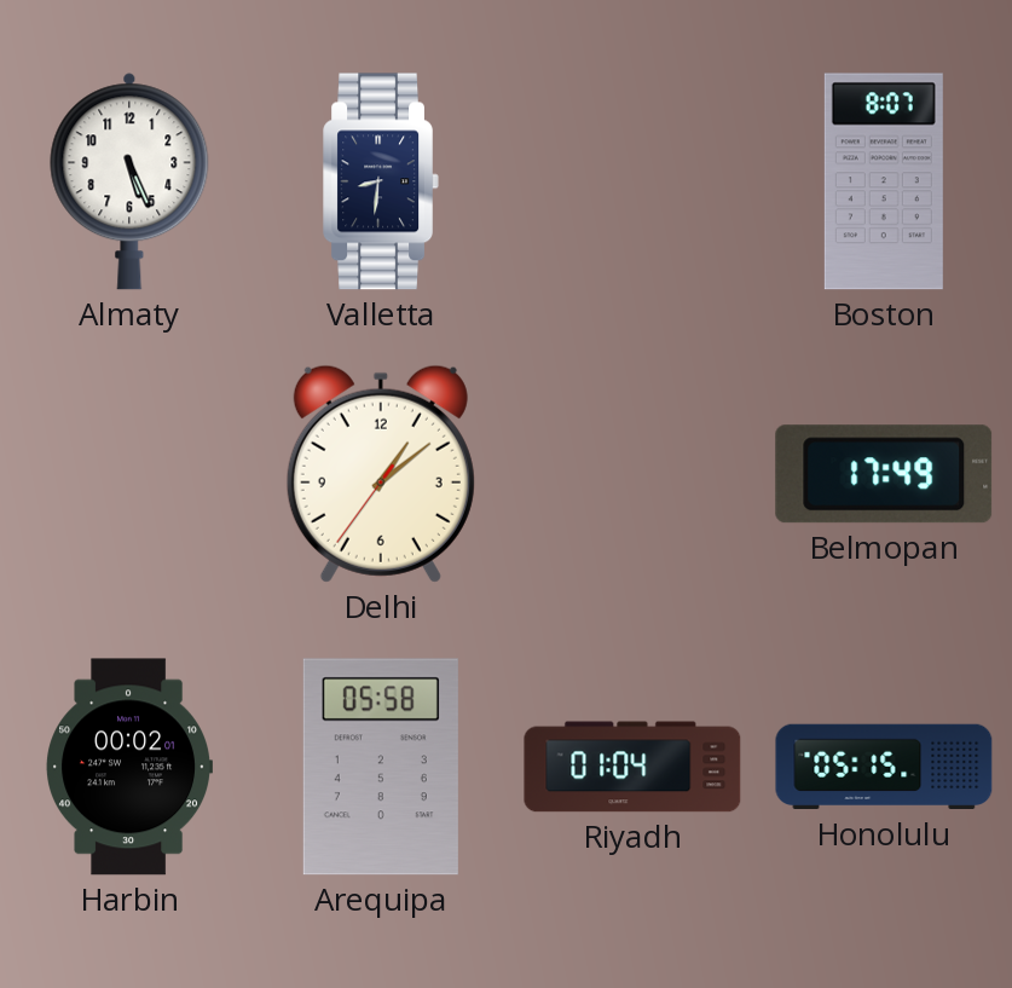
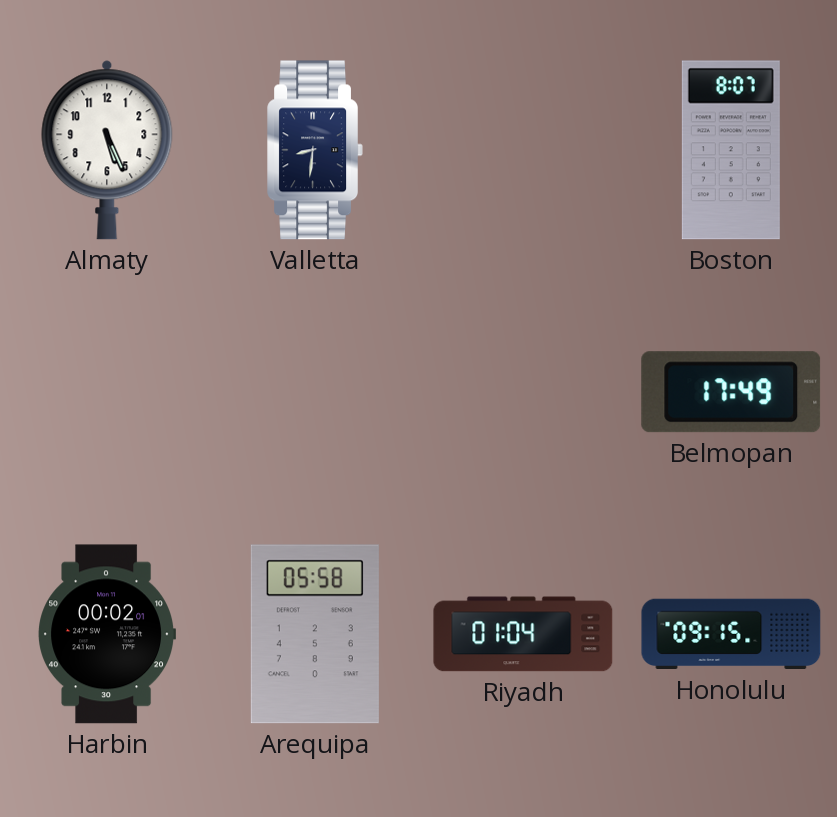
Delhi: 1:08 -> none
Honolulu: 05:15 -> 09:15
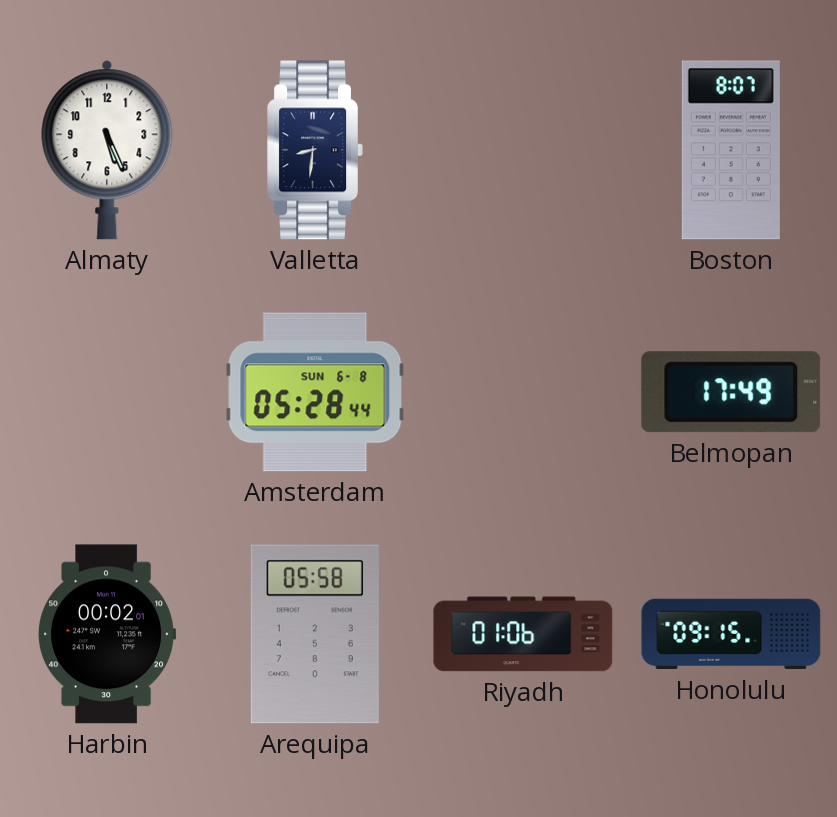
Amsterdam: none -> 05:28
Riyadh: 01:04 -> 01:06
